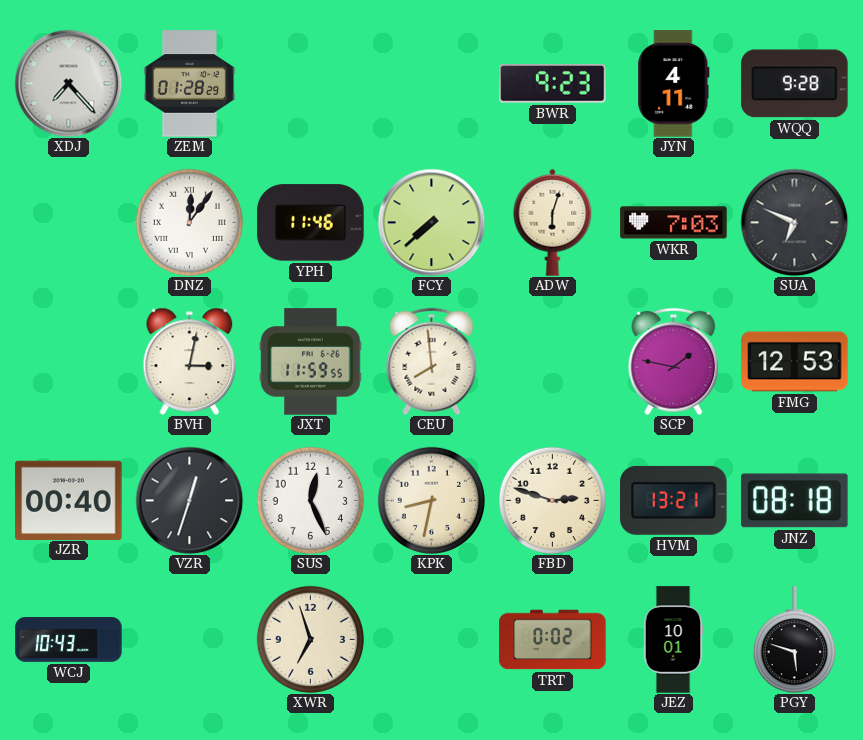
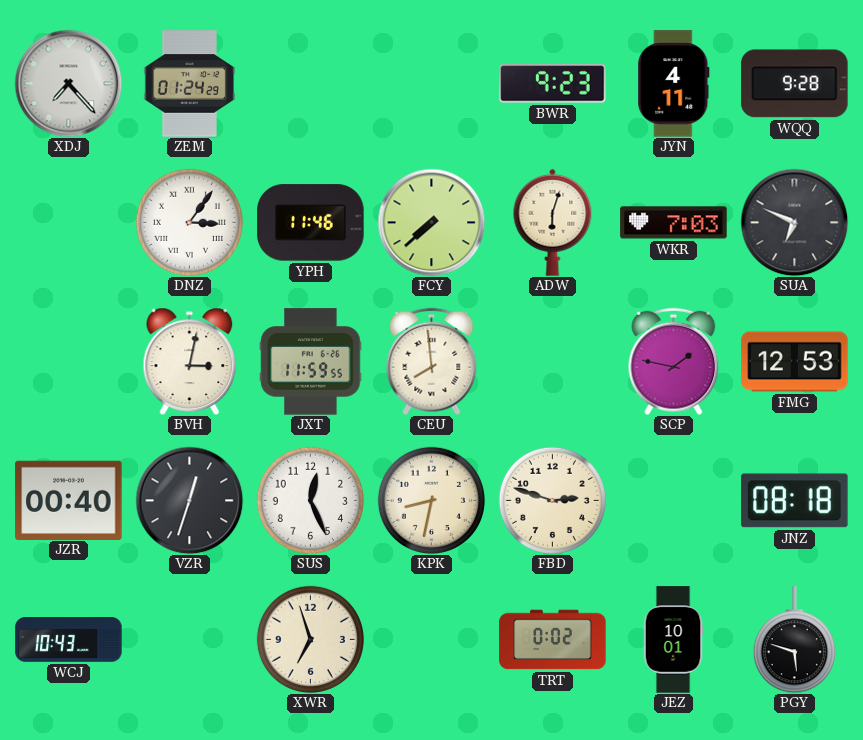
ZEM: 01:28 -> 01:24
DNZ: 12:06 -> 3:06
HVM: 13:21 -> none
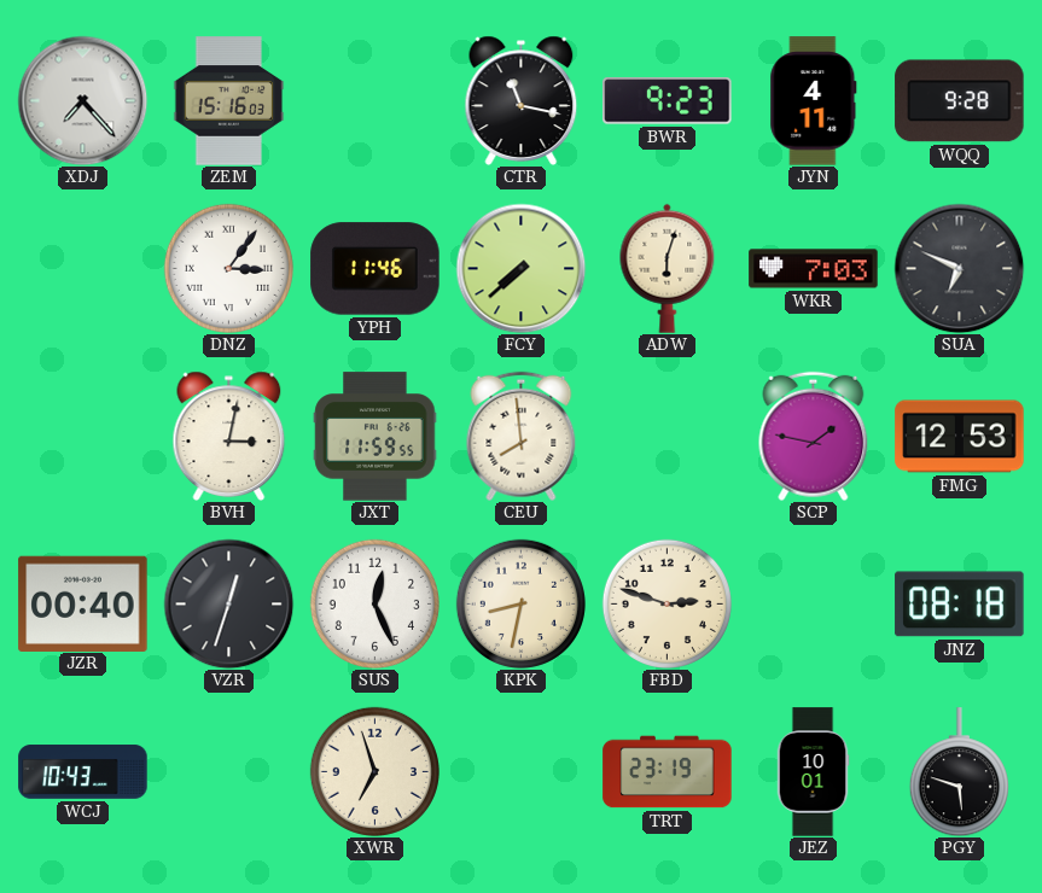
ZEM: 01:24 -> 15:16
CTR: none -> 11:17
TRT: 0:02 -> 23:19
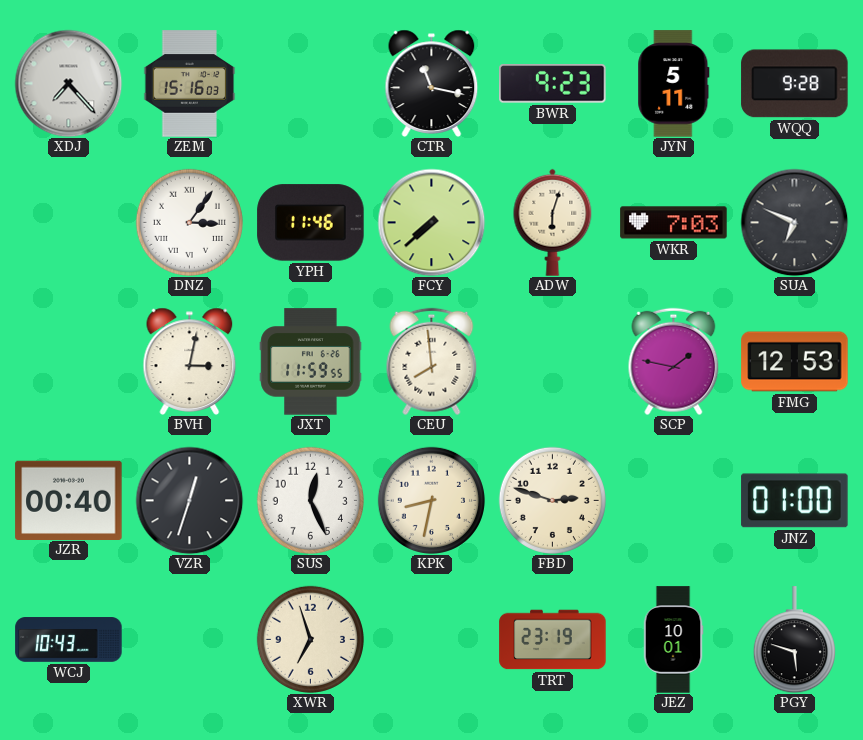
JYN: 4:11 -> 5:11
JNZ: 08:18 -> 01:00
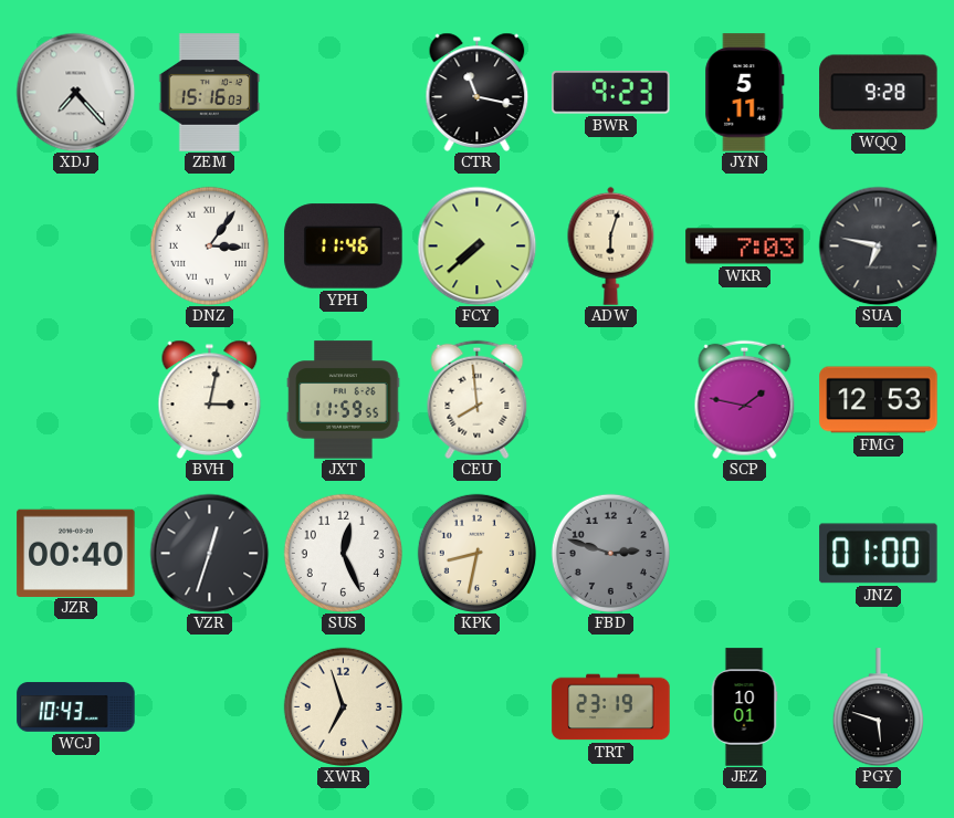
SUA: 6:49 -> 6:47
FBD dial: cream -> grey
